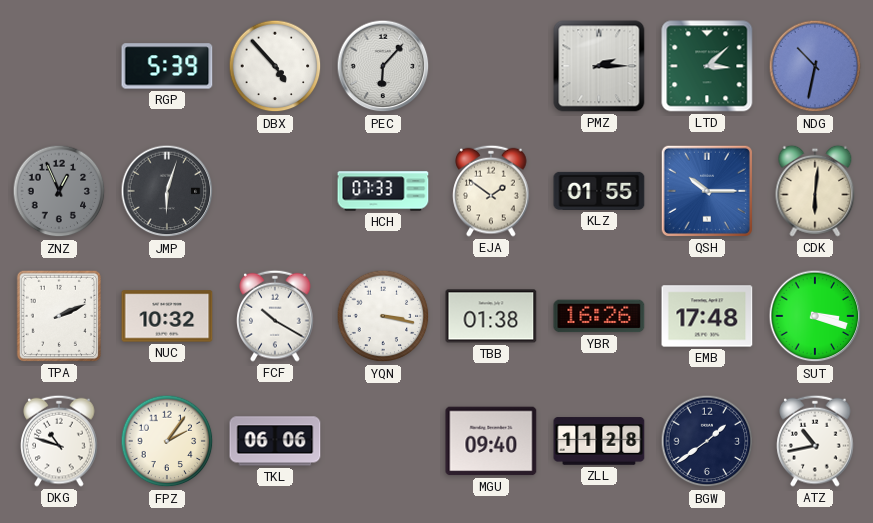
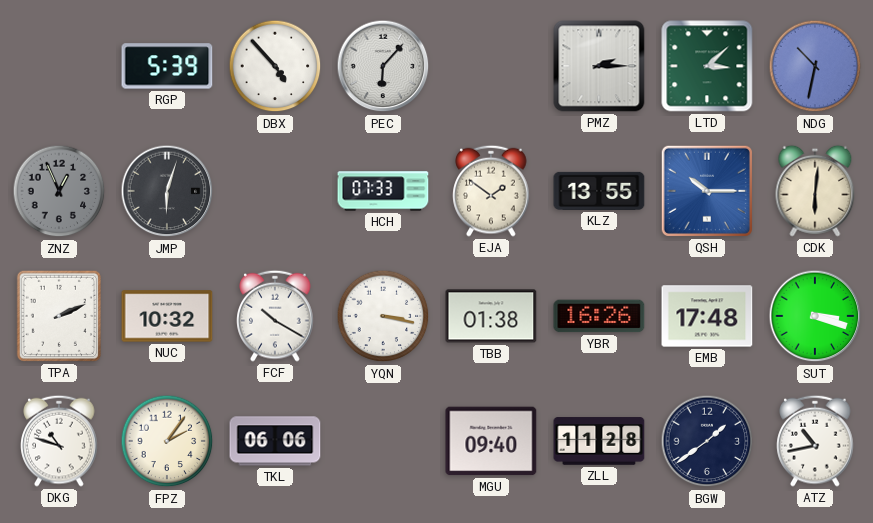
KLZ: 01:55 -> 13:55
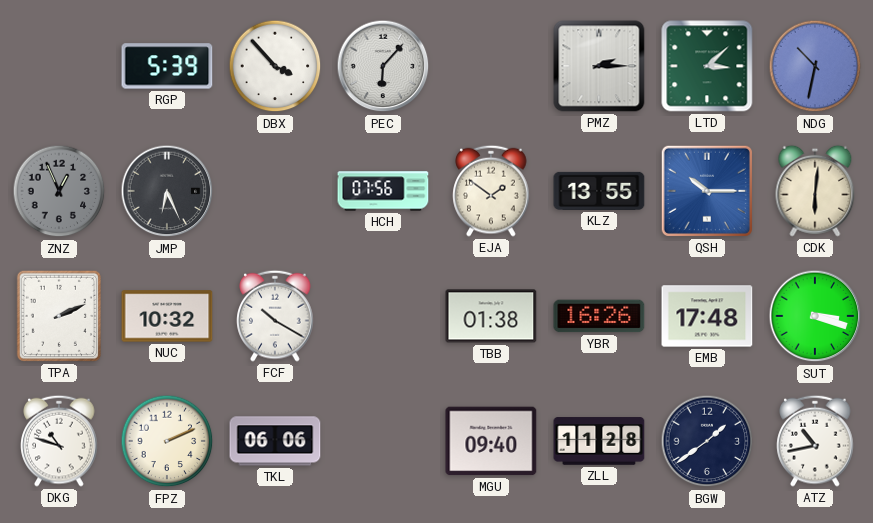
DBX: 4:53 -> 3:53
JMP: 6:03 -> 6:26
HCH: 07:33 -> 07:56
YQN: 3:17 -> none
FPZ: 2:06 -> 2:11
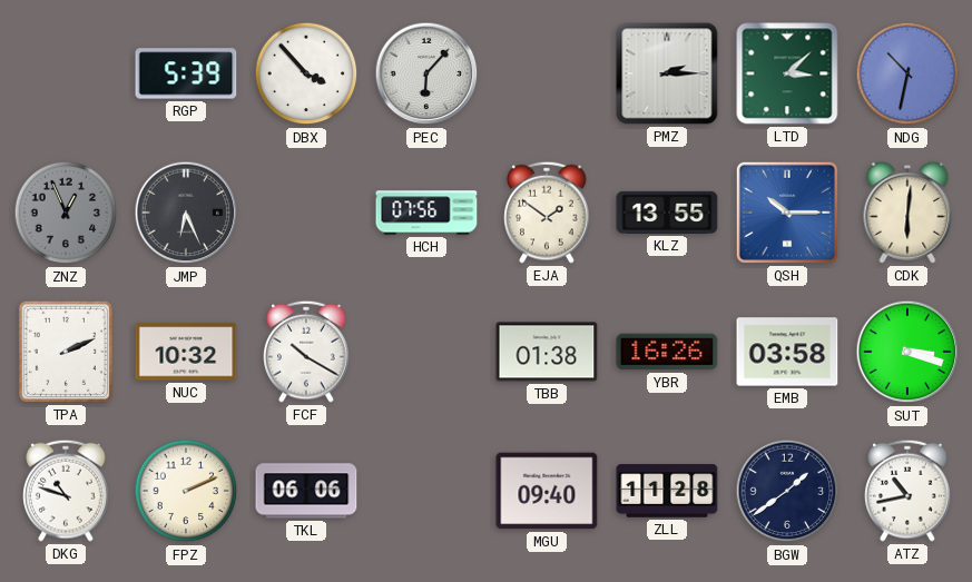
EMB: 17:48 -> 03:58
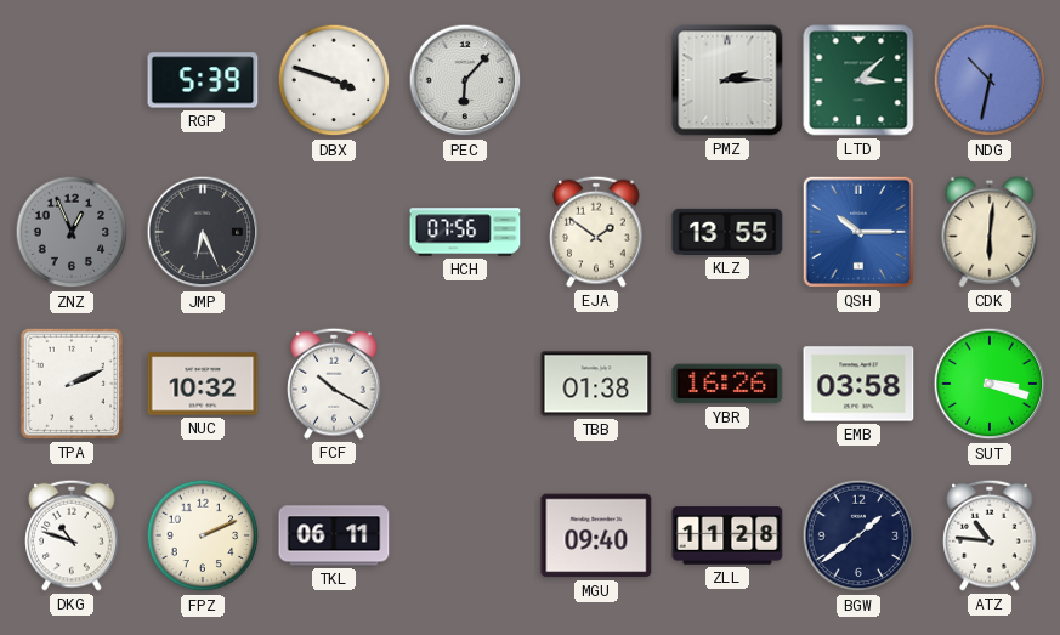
DBX: 3:53 -> 3:48
TKL: 06:06 -> 06:11
ATZ: 10:43 -> 10:46
